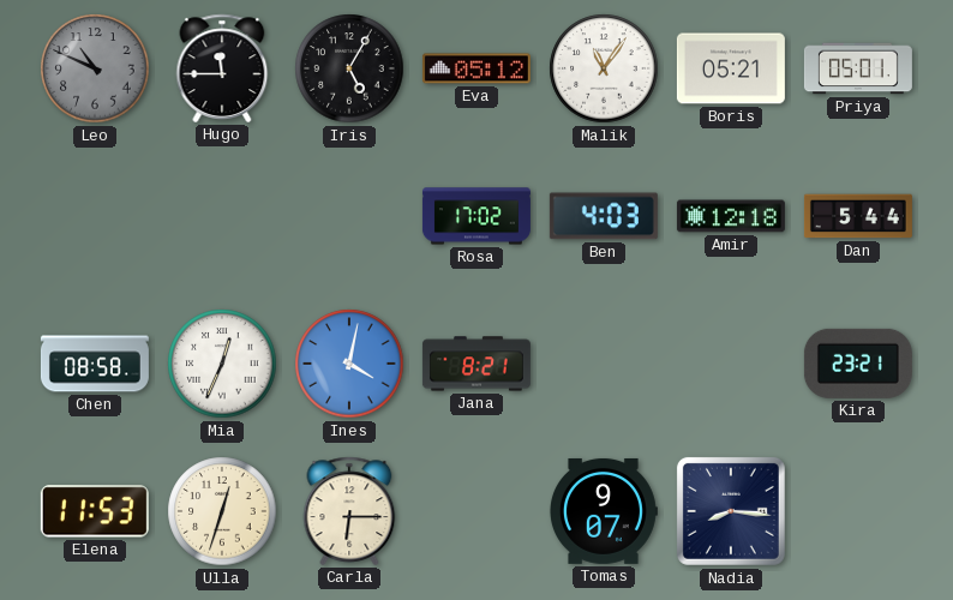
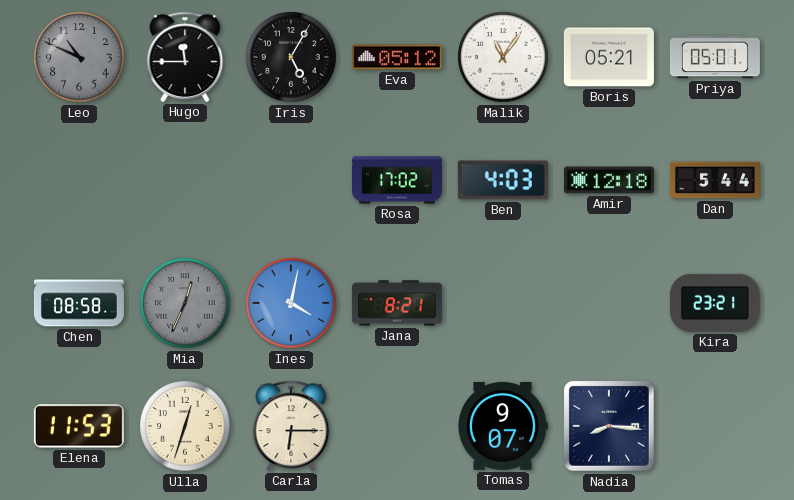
Mia dial: white -> grey
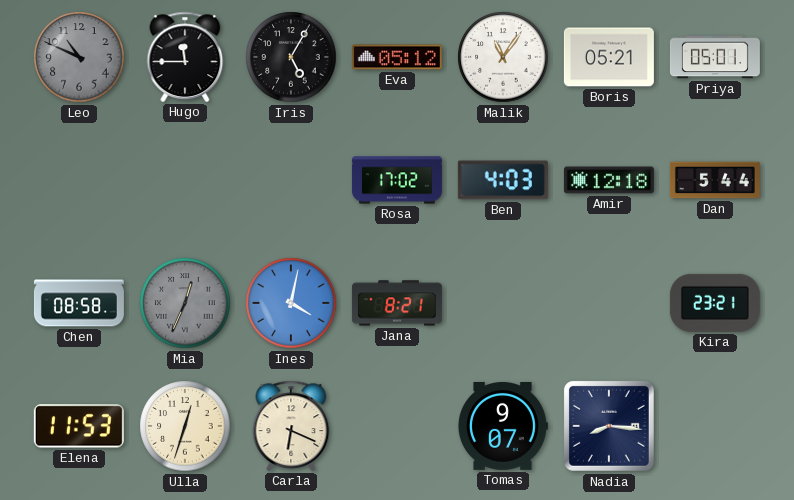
Carla: 6:15 -> 6:19
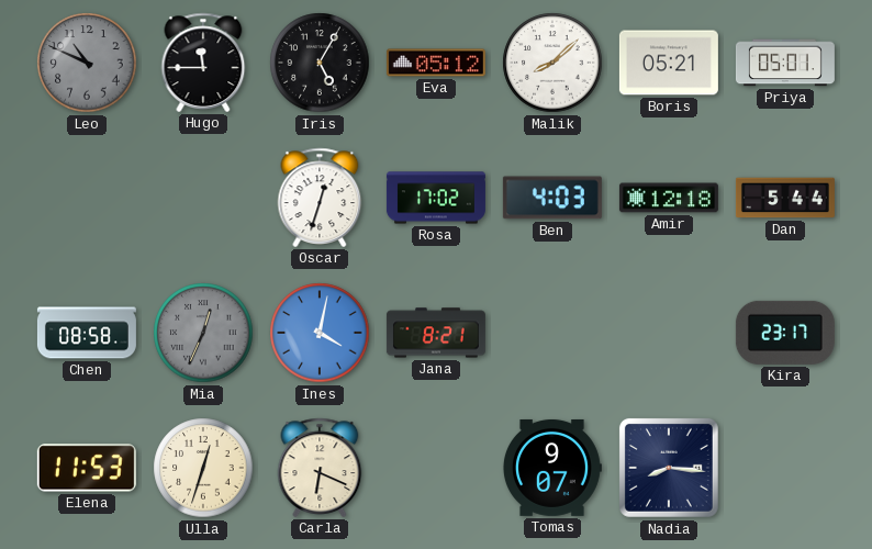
Malik: 11:06 -> 8:08
Oscar: none -> 12:33
Kira: 23:21 -> 23:17
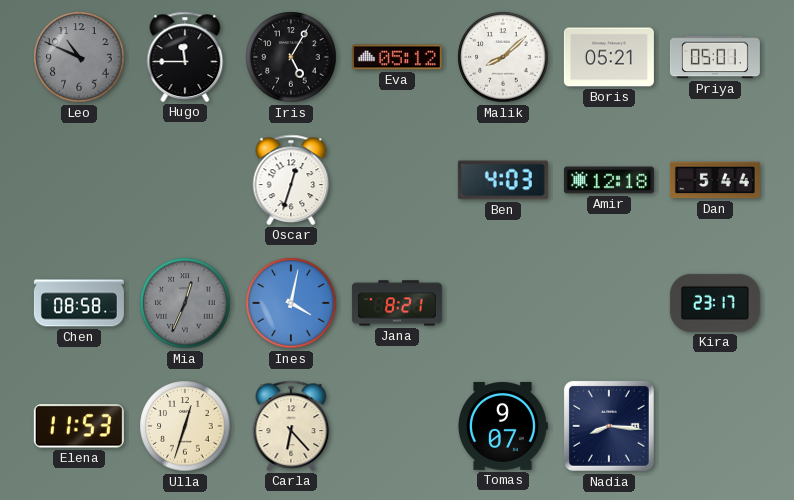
Rosa: 17:02 -> none
Carla: 6:19 -> 6:23
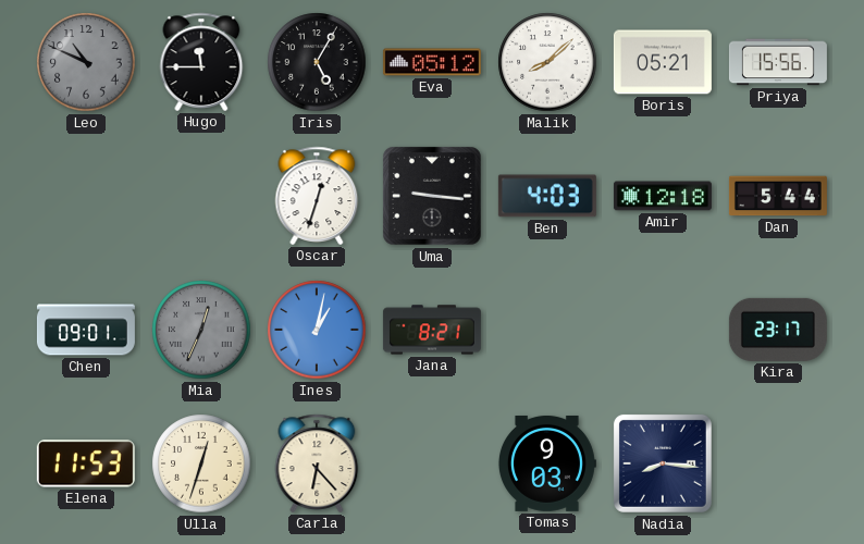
Priya: 05:01 -> 15:56
Uma: none -> 9:16
Chen: 08:58 -> 09:01
Ines: 4:02 -> 1:02
Tomas: 9:07 -> 9:03
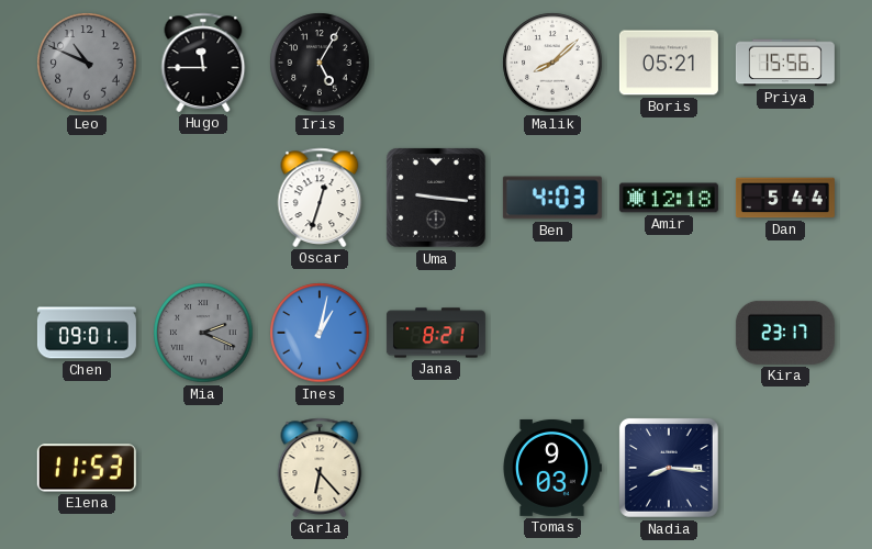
Eva: 05:12 -> none
Mia: 12:34 -> 2:19
Ulla: 12:33 -> none
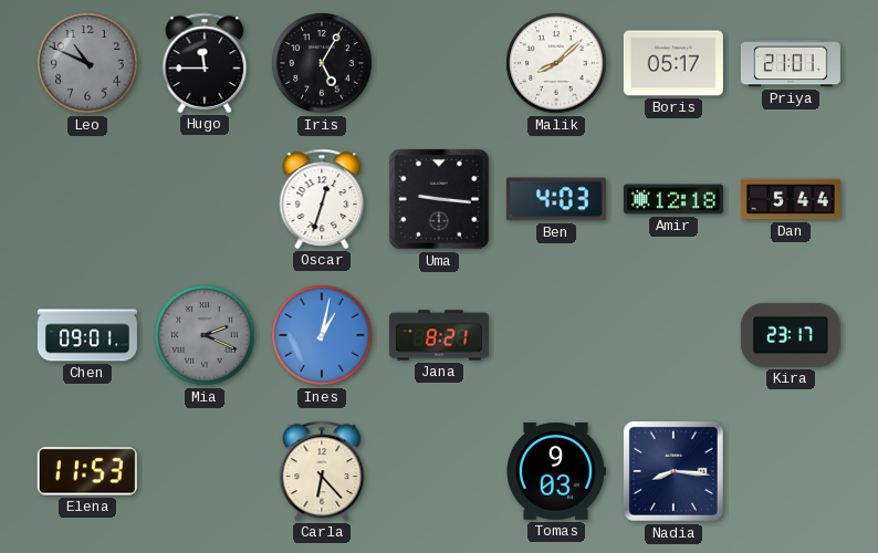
Boris: 05:21 -> 05:17
Priya: 15:56 -> 21:01
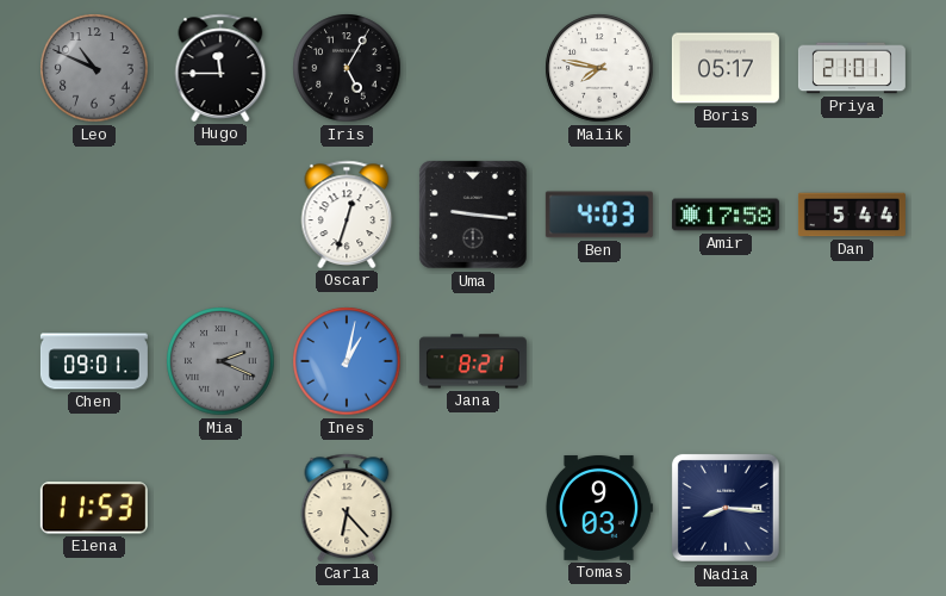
Malik: 8:08 -> 7:47
Amir: 12:18 -> 17:58
Kira: 23:17 -> none
